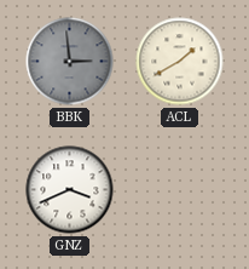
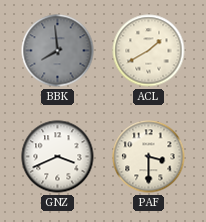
BBK: 2:59 -> 7:59
PAF: none -> 3:30
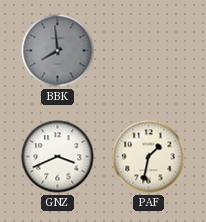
ACL: 1:40 -> none
PAF: 3:30 -> 1:32
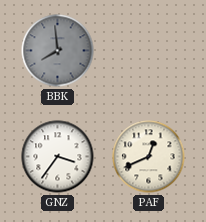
GNZ: 3:41 -> 3:36
PAF: 1:32 -> 12:41
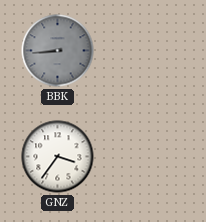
BBK: 7:59 -> 8:44
PAF: 12:41 -> none
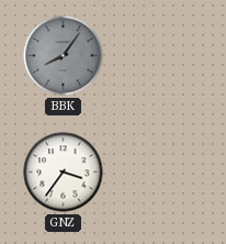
BBK: 8:44 -> 8:06
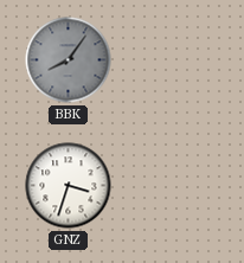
GNZ: 3:36 -> 3:33
